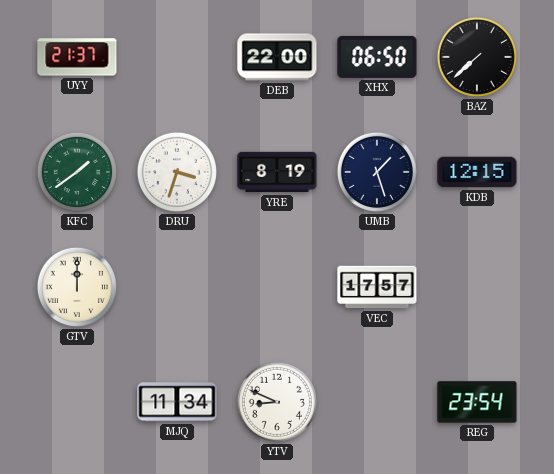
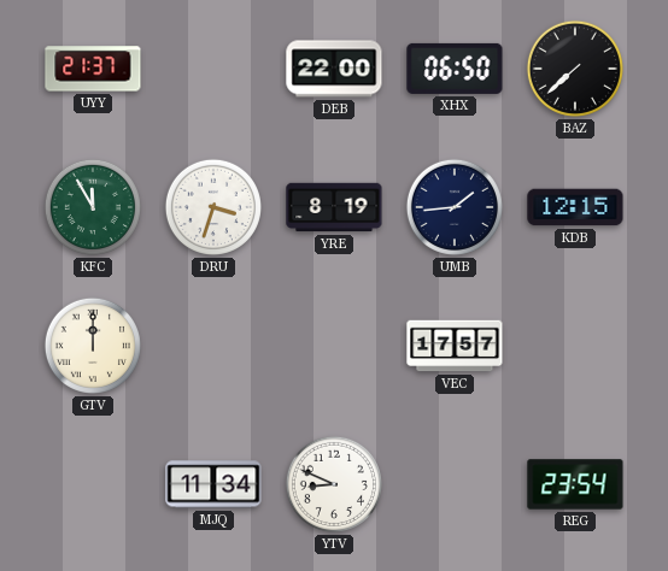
KFC: 1:39 -> 11:55
UMB: 1:27 -> 1:44
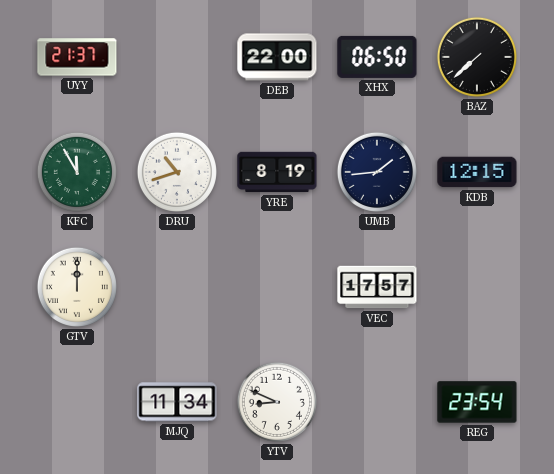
DRU: 3:33 -> 10:42
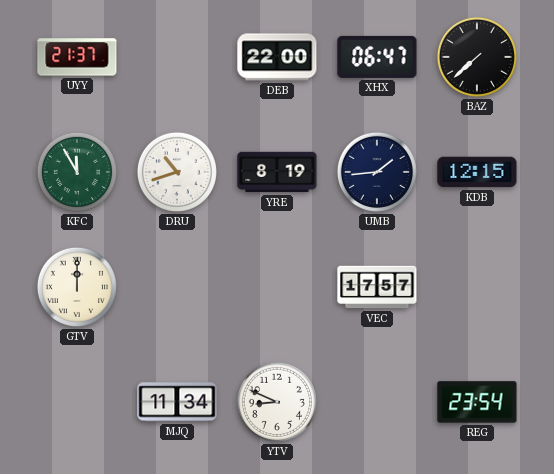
XHX: 06:50 -> 06:47
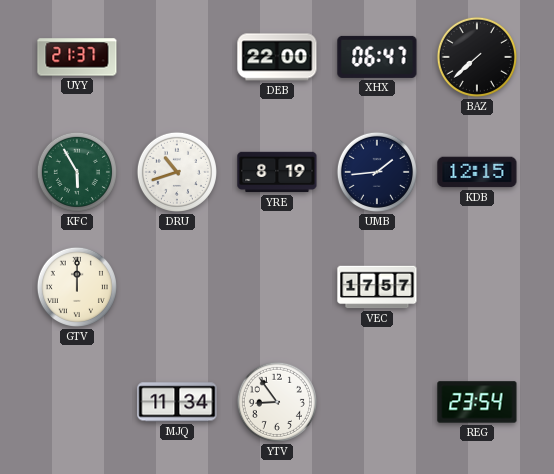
KFC: 11:55 -> 5:55
YTV: 8:49 -> 8:54
